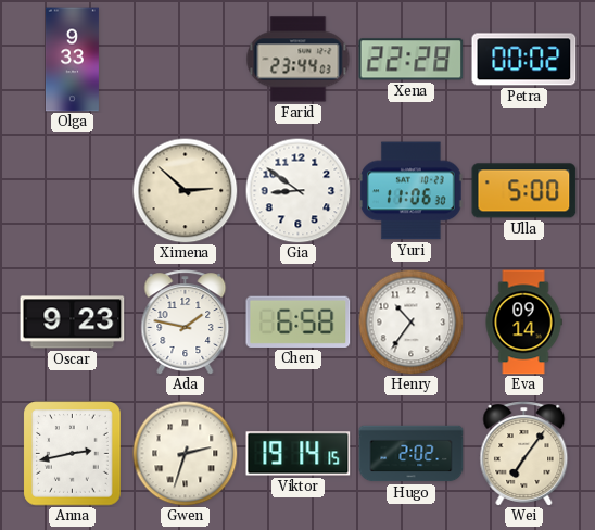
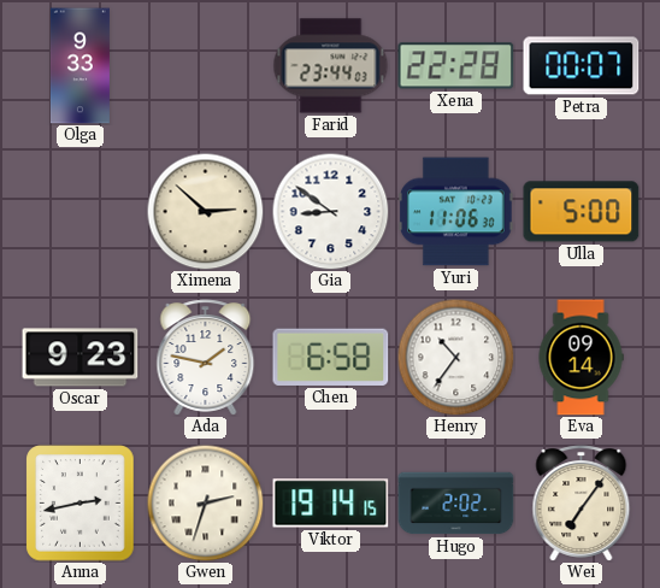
Petra: 00:02 -> 00:07
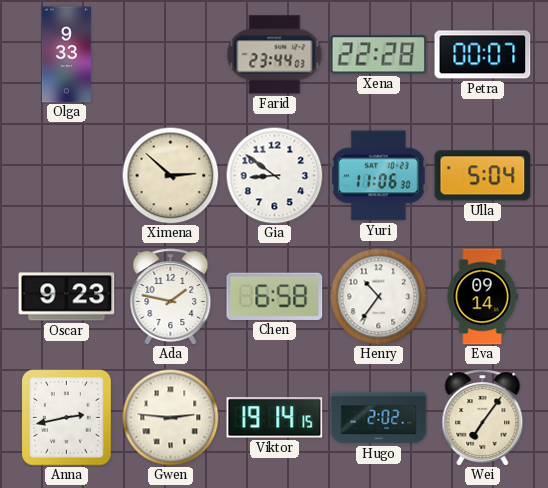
Ulla: 5:00 -> 5:04
Gwen: 2:33 -> 2:46
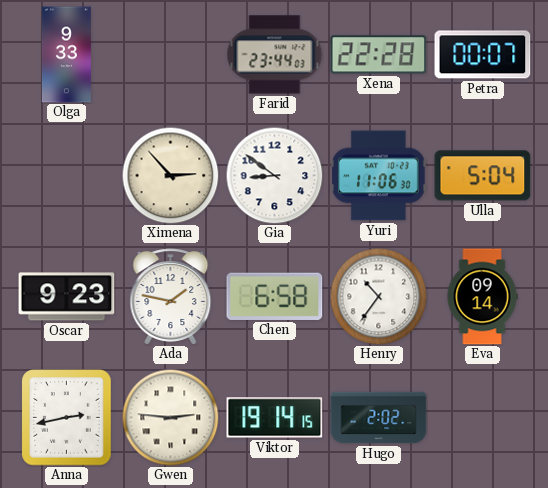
Ximena: 2:52 -> 2:53
Wei: 7:06 -> none
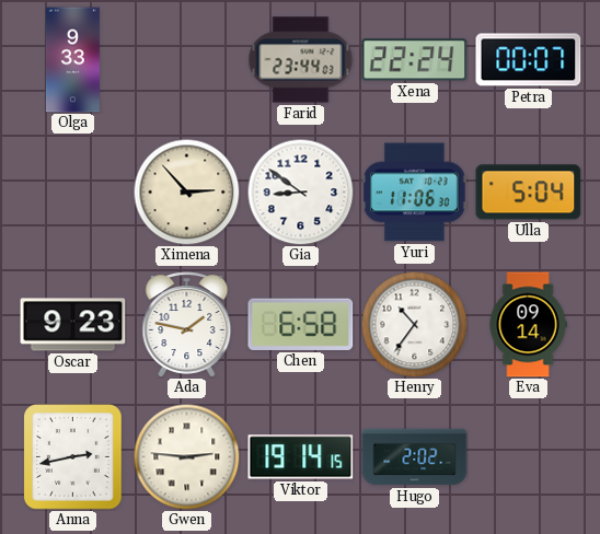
Xena: 22:28 -> 22:24
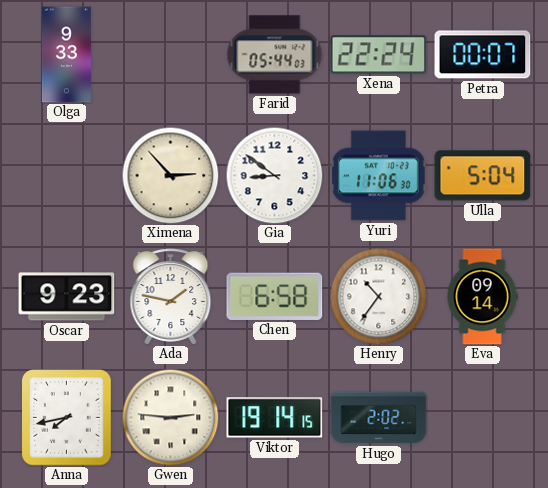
Farid: 23:44 -> 05:44
Anna: 2:43 -> 7:43
